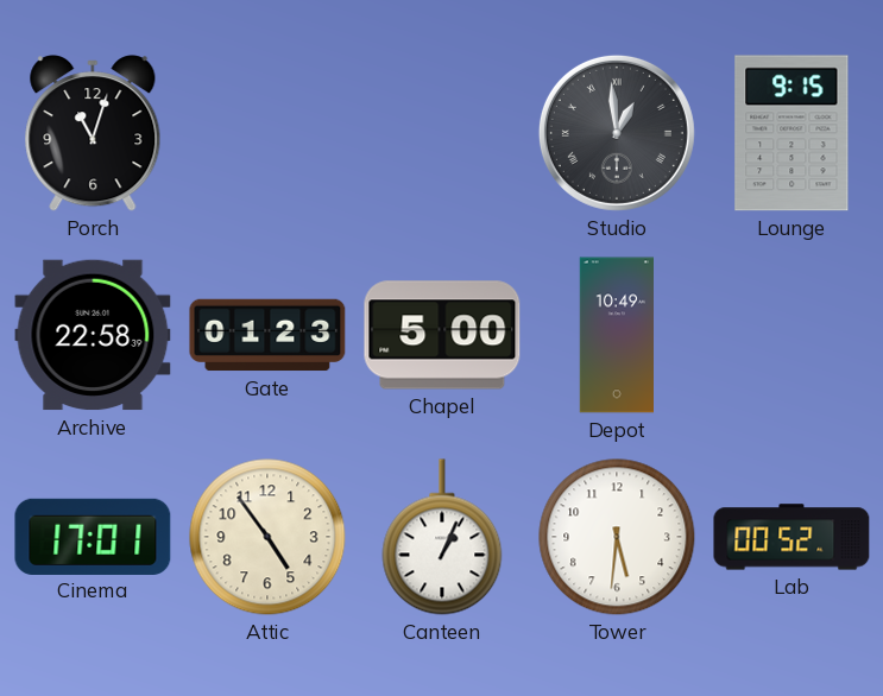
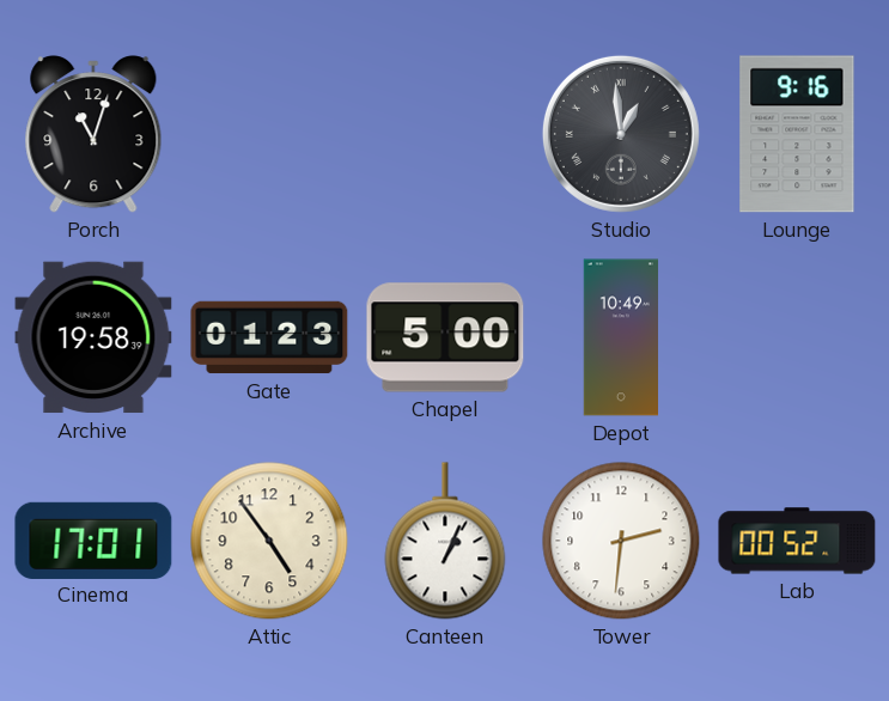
Lounge: 9:15 -> 9:16
Archive: 22:58 -> 19:58
Tower: 5:31 -> 2:31
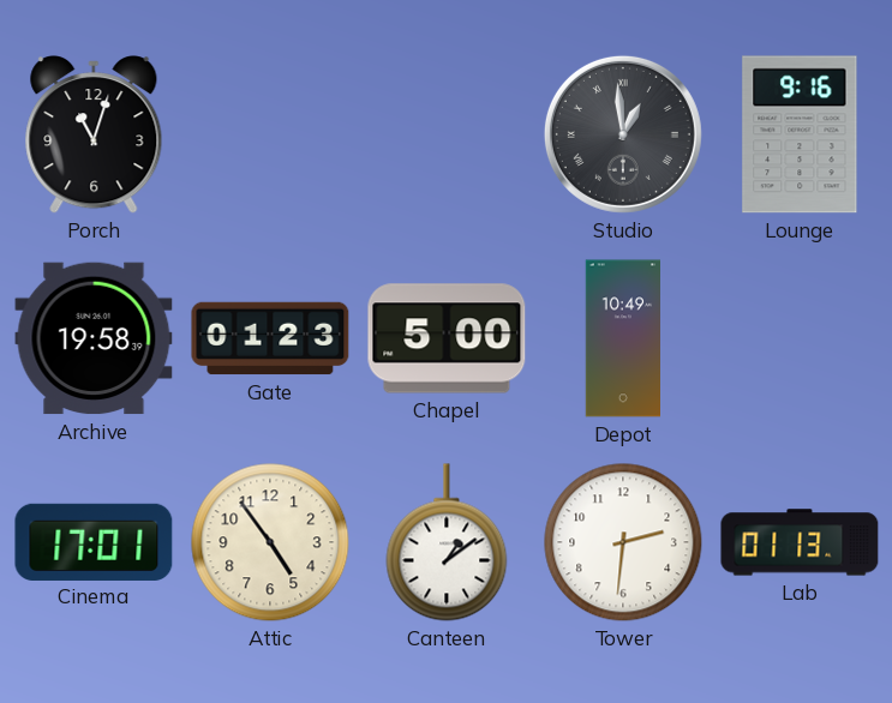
Canteen: 1:04 -> 1:09
Lab: 00:52 -> 01:13
